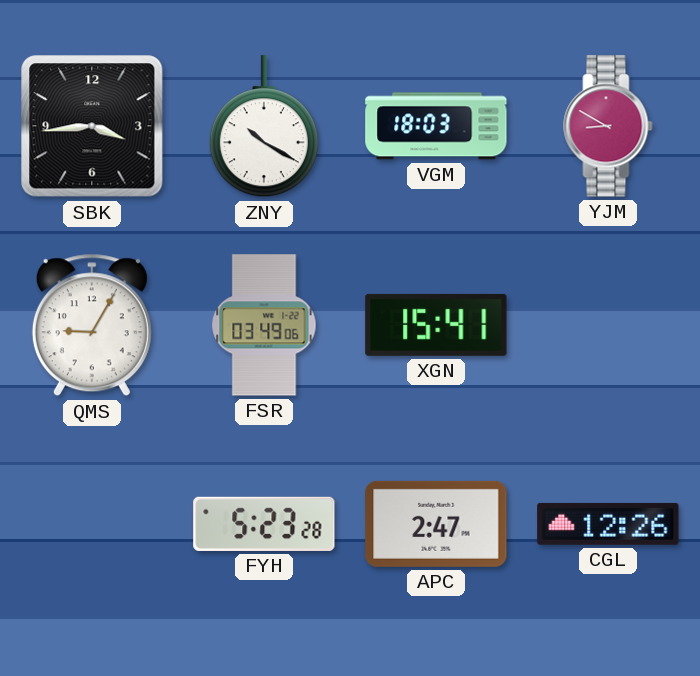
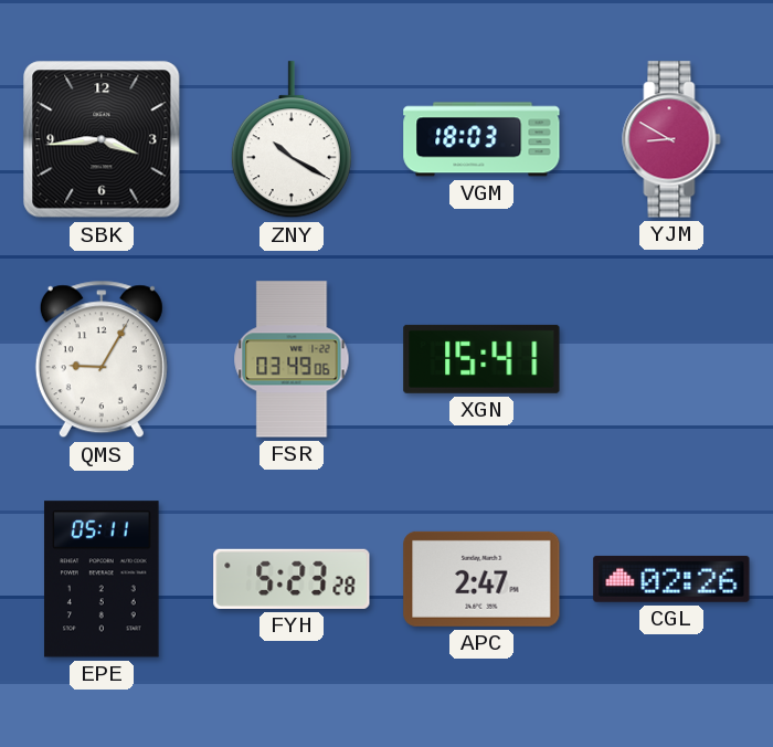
EPE: none -> 05:11
CGL: 12:26 -> 02:26
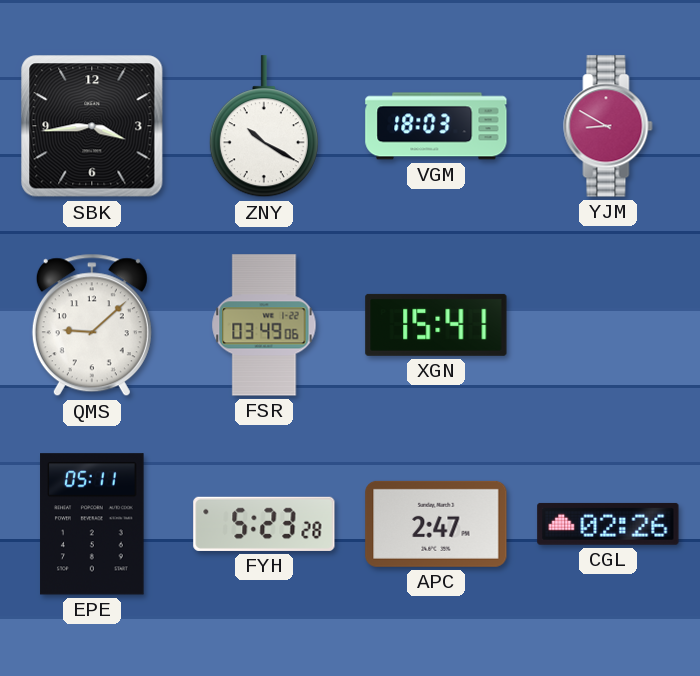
QMS: 9:05 -> 9:08
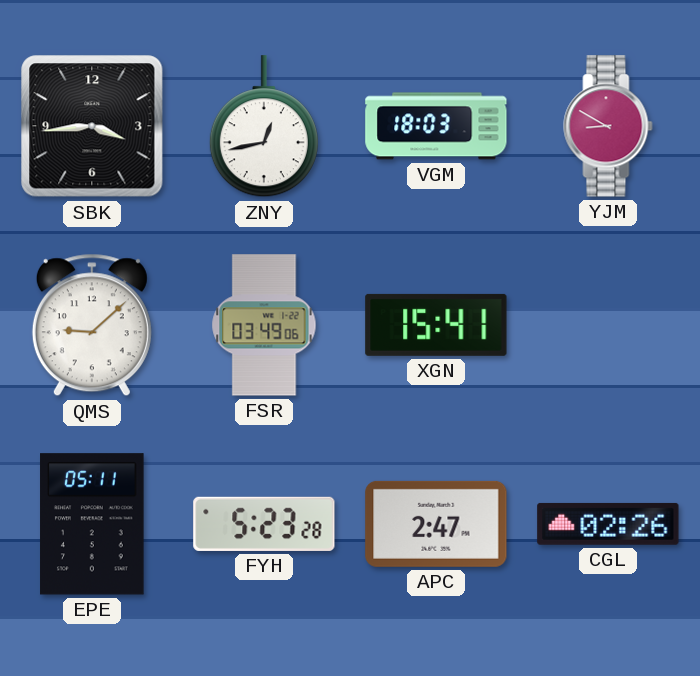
ZNY: 10:20 -> 12:43
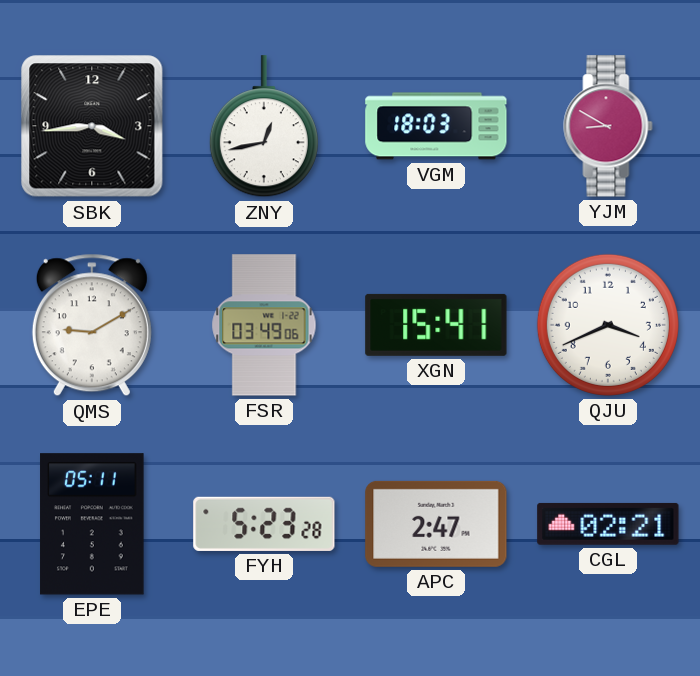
QMS: 9:08 -> 9:10
QJU: none -> 3:41
CGL: 02:26 -> 02:21
